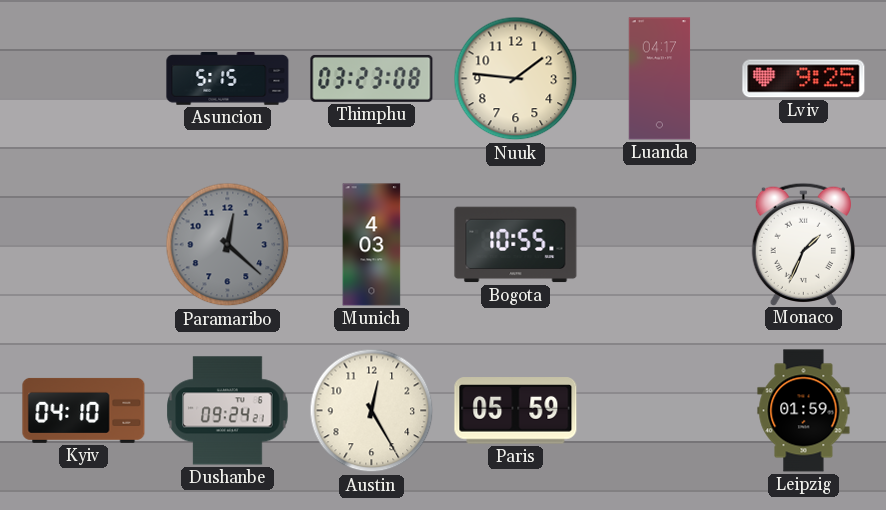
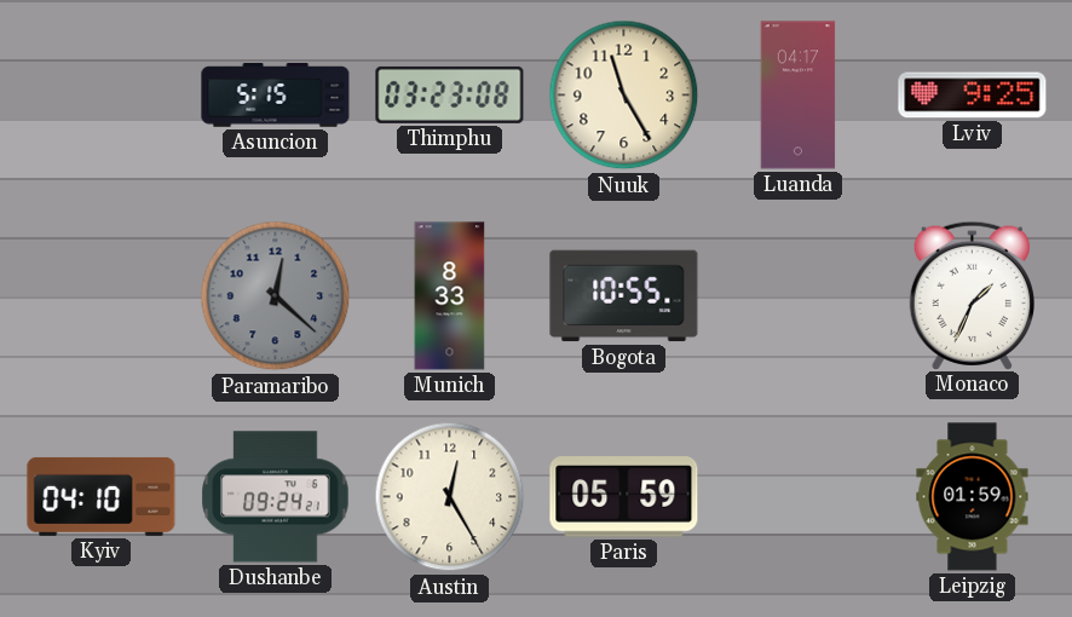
Nuuk: 1:46 -> 11:25
Munich: 4:03 -> 8:33
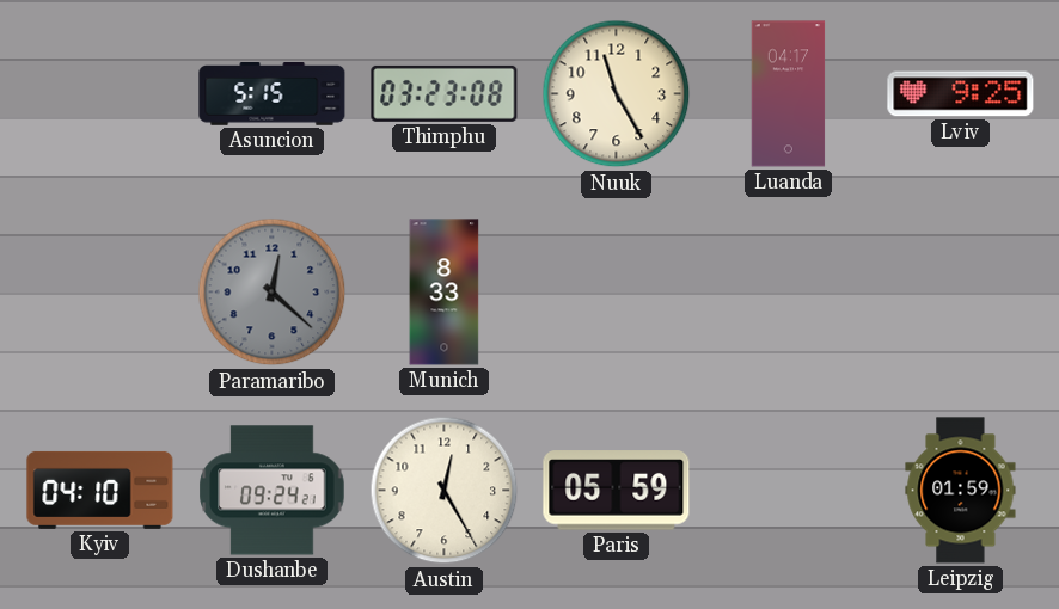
Bogota: 10:55 -> none
Monaco: 1:34 -> none
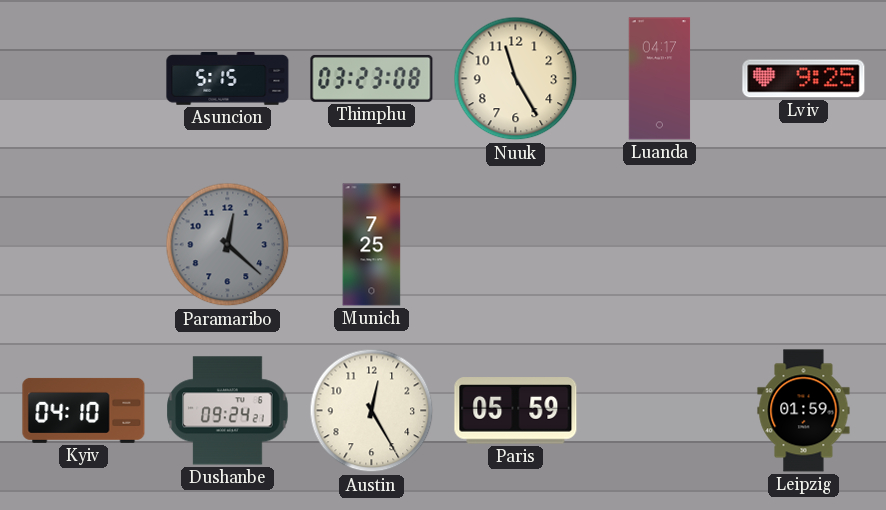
Munich: 8:33 -> 7:25
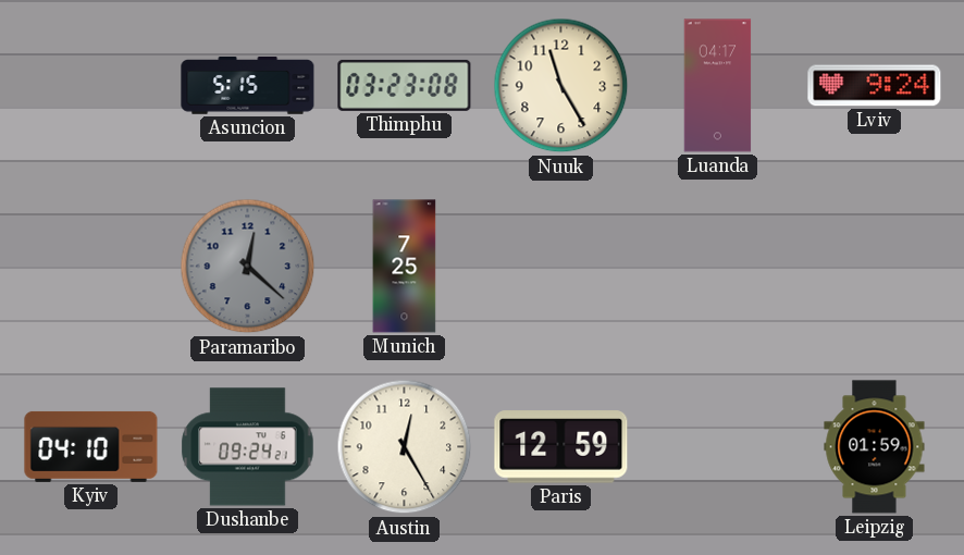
Lviv: 9:25 -> 9:24
Paris: 05:59 -> 12:59
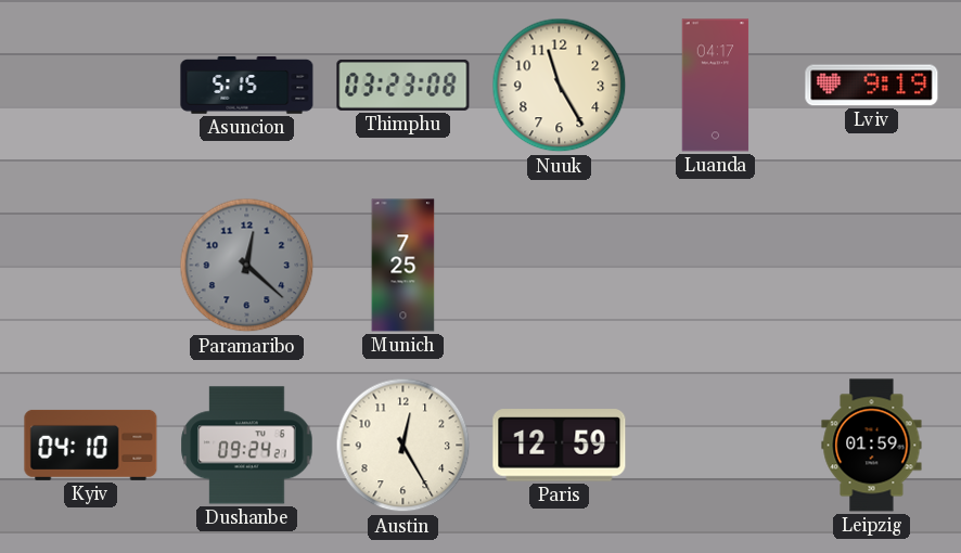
Lviv: 9:24 -> 9:19
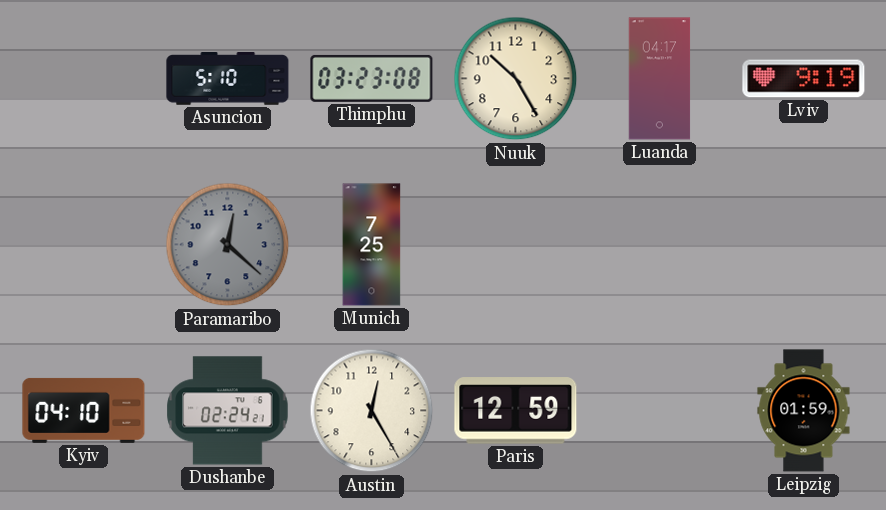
Asuncion: 5:15 -> 5:10
Nuuk: 11:25 -> 10:25
Dushanbe: 09:24 -> 02:24
